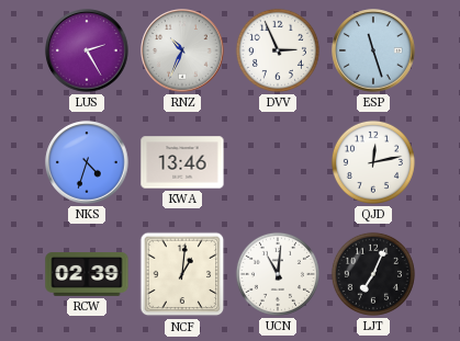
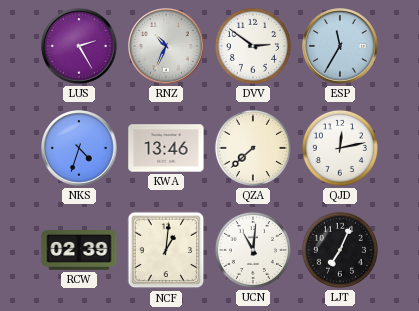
DVV: 2:56 -> 2:51
ESP: 11:27 -> 11:35
QZA: none -> 7:38
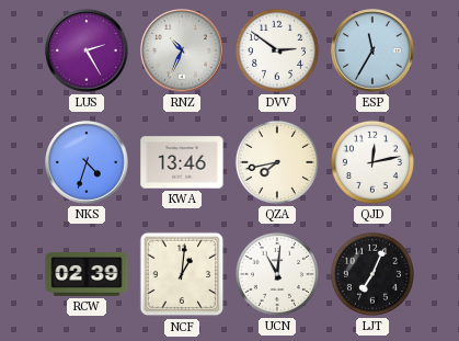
QZA: 7:38 -> 7:43
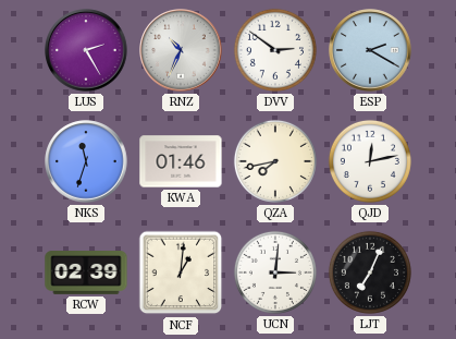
ESP: 11:35 -> 2:20
NKS: 4:33 -> 11:33
KWA: 13:46 -> 01:46
UCN: 11:01 -> 3:01
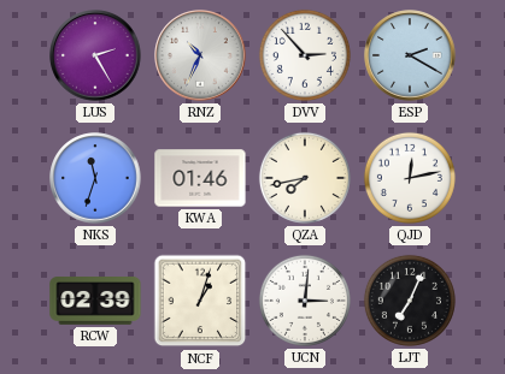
DVV: 2:51 -> 2:53
NCF: 1:01 -> 1:03
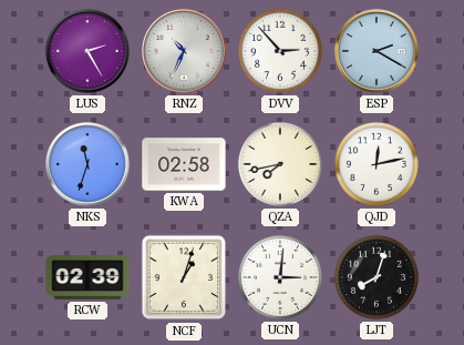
KWA: 01:46 -> 02:58
LJT: 7:04 -> 8:03
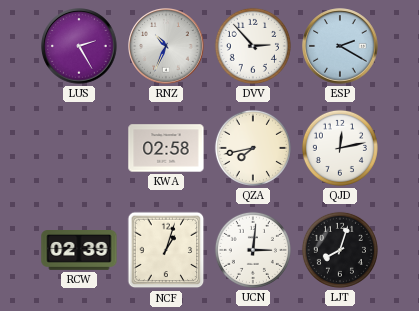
NKS: 11:33 -> none
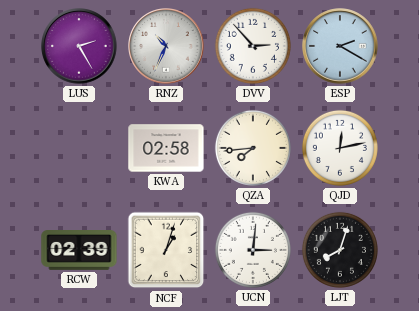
QZA: 7:43 -> 7:44
